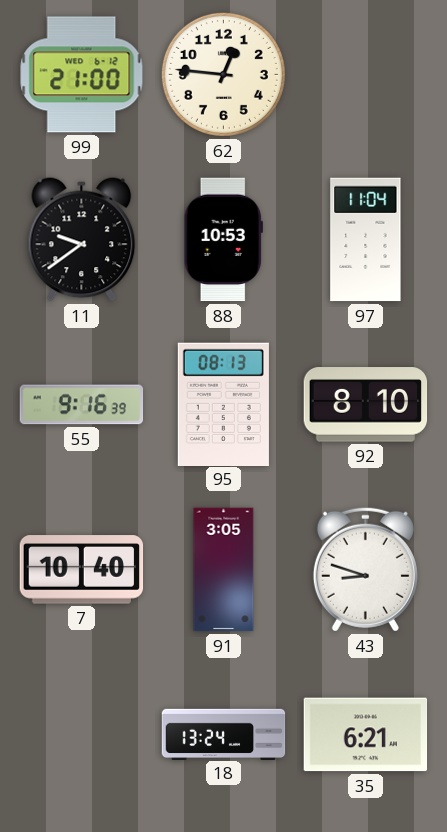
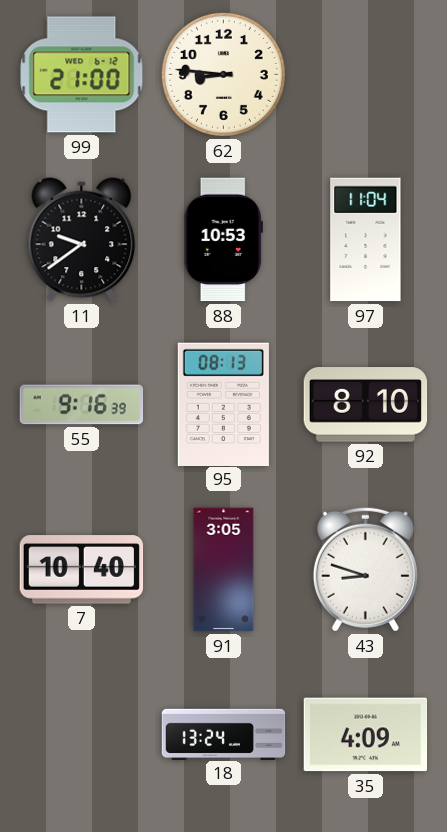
62: 12:46 -> 8:46
35: 6:21 -> 4:09
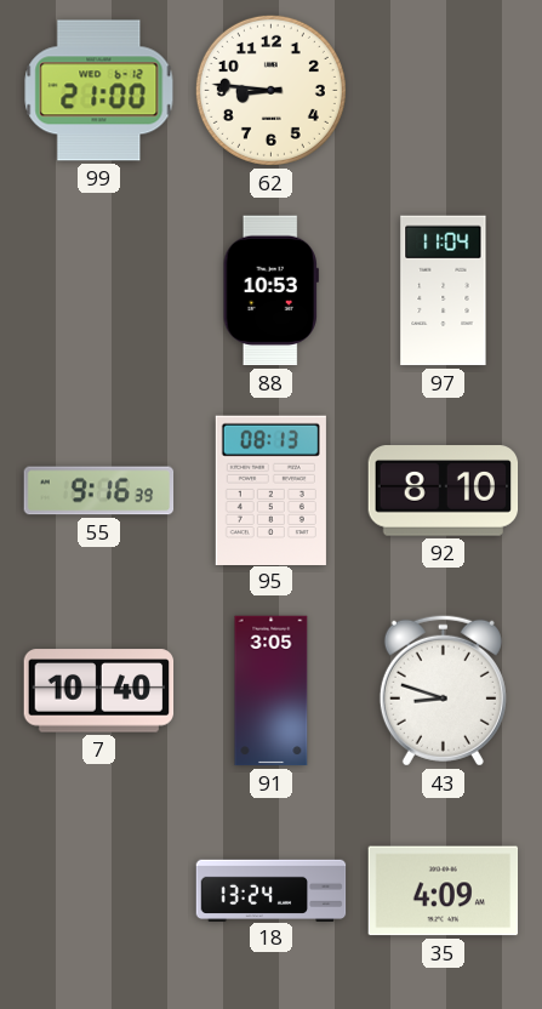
11: 9:39 -> none
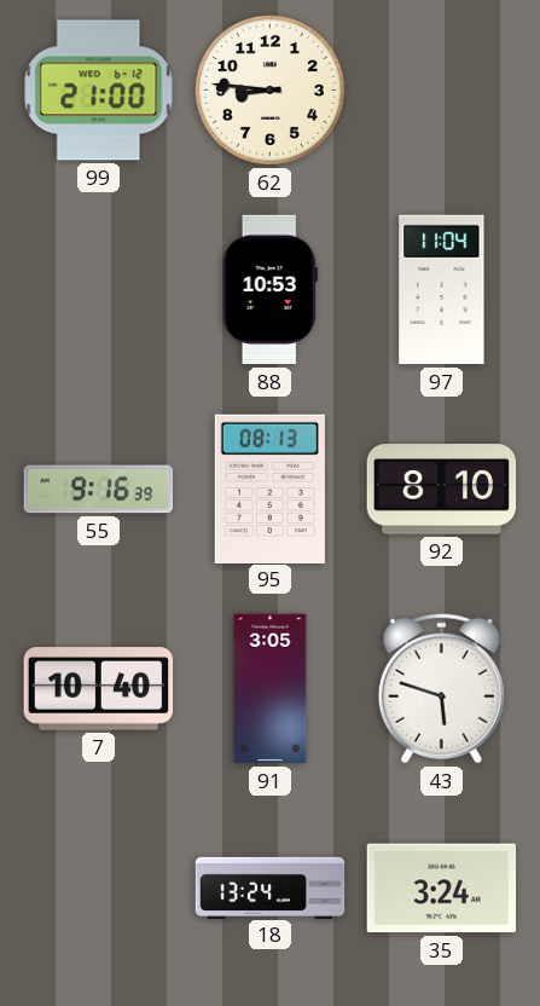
43: 8:48 -> 5:48
35: 4:09 -> 3:24
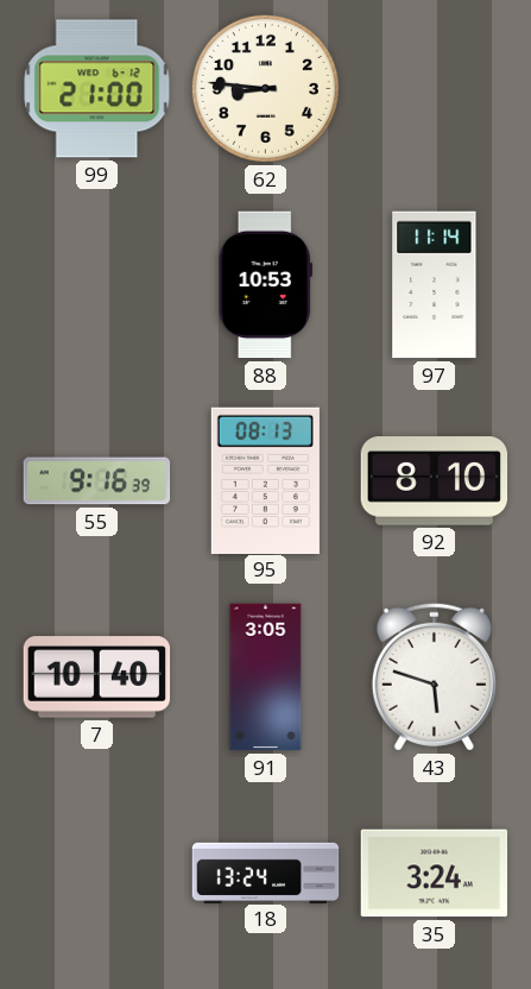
97: 11:04 -> 11:14
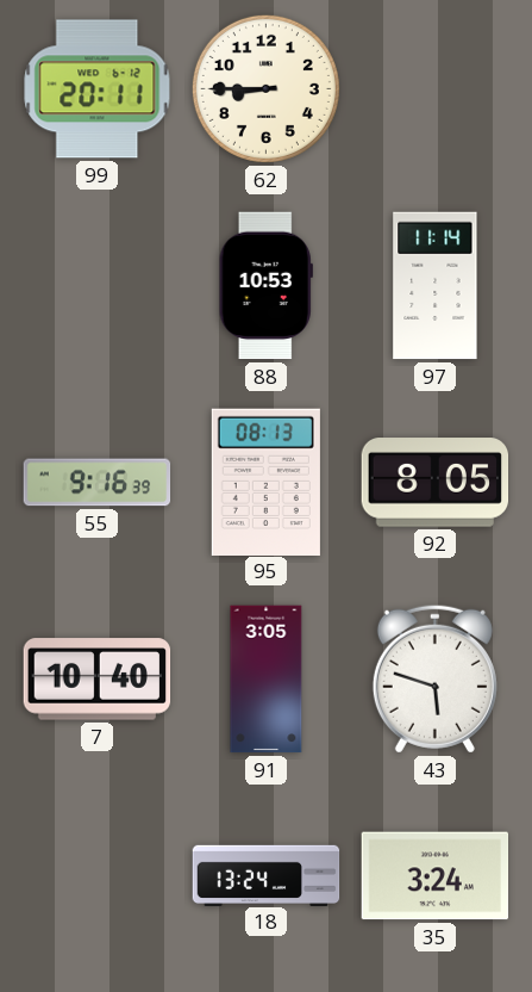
99: 21:00 -> 20:11
62: 8:46 -> 8:45
92: 8:10 -> 8:05
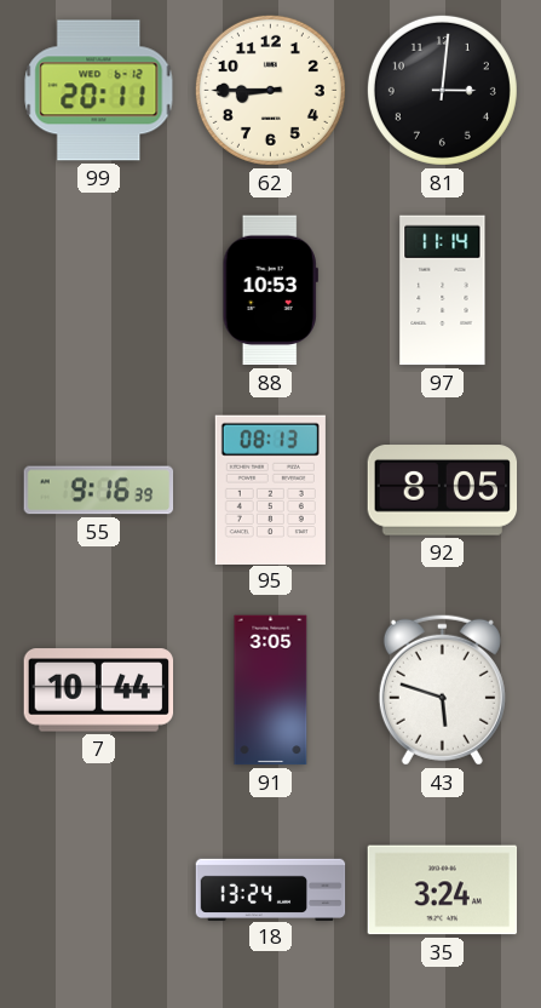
81: none -> 3:01
7: 10:40 -> 10:44
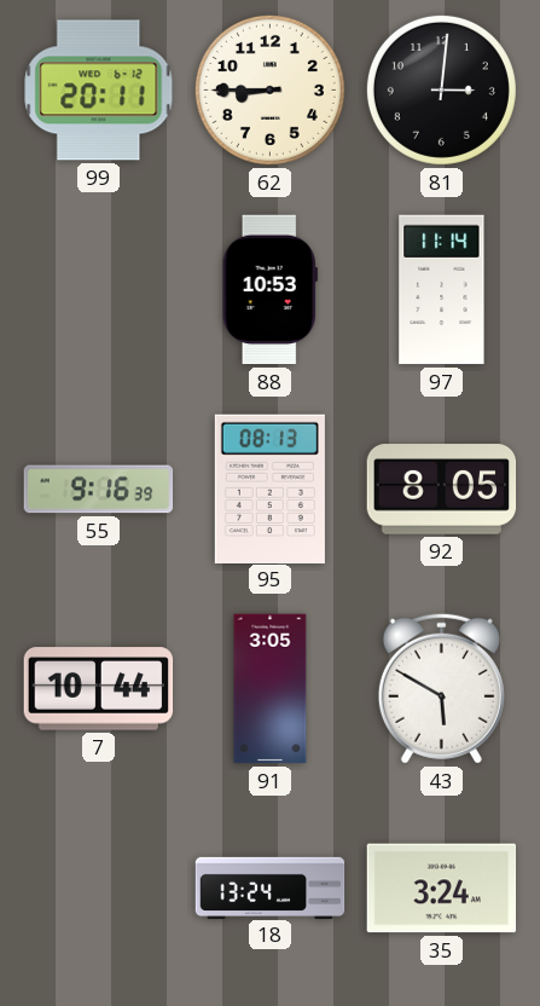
43: 5:48 -> 5:50
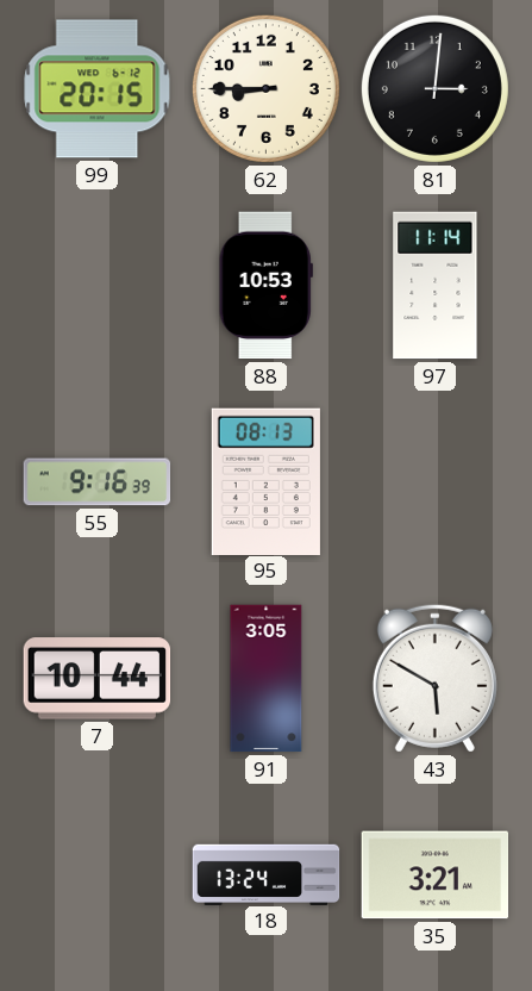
99: 20:11 -> 20:15
92: 8:05 -> none
35: 3:24 -> 3:21
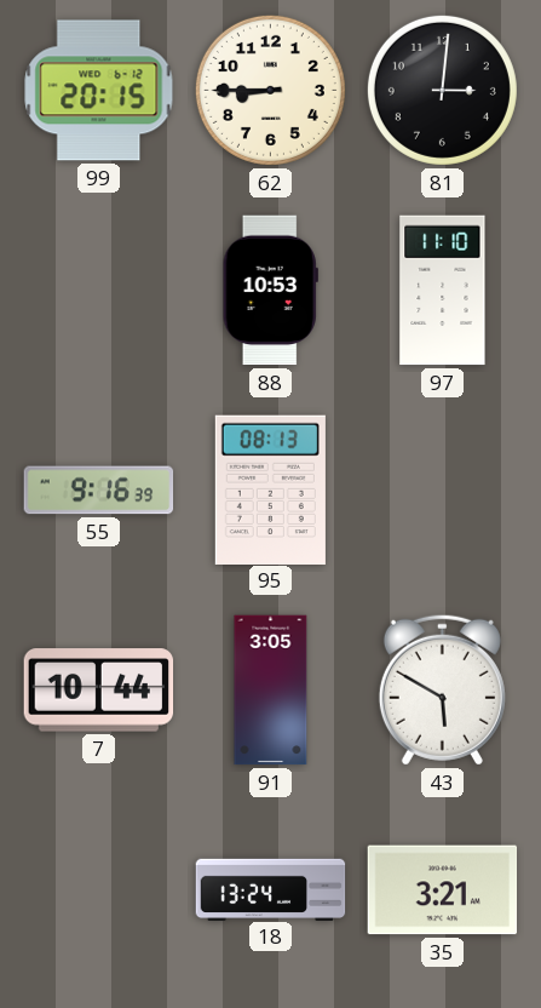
97: 11:14 -> 11:10
